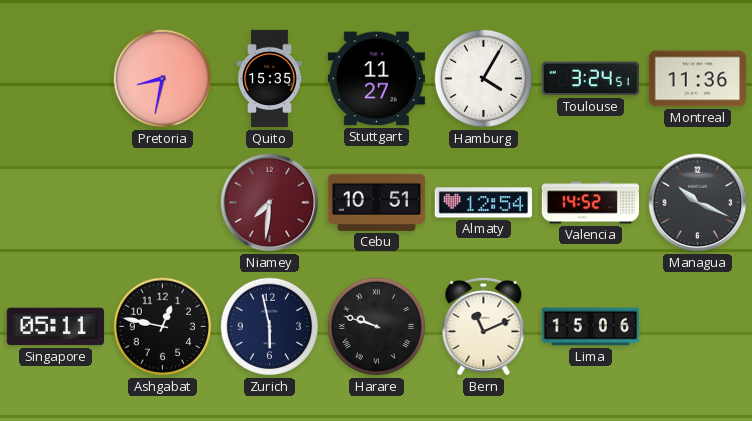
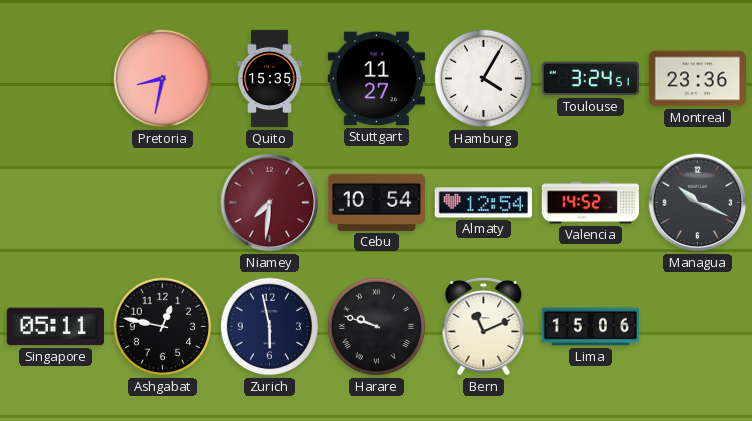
Montreal: 11:36 -> 23:36
Cebu: 10:51 -> 10:54
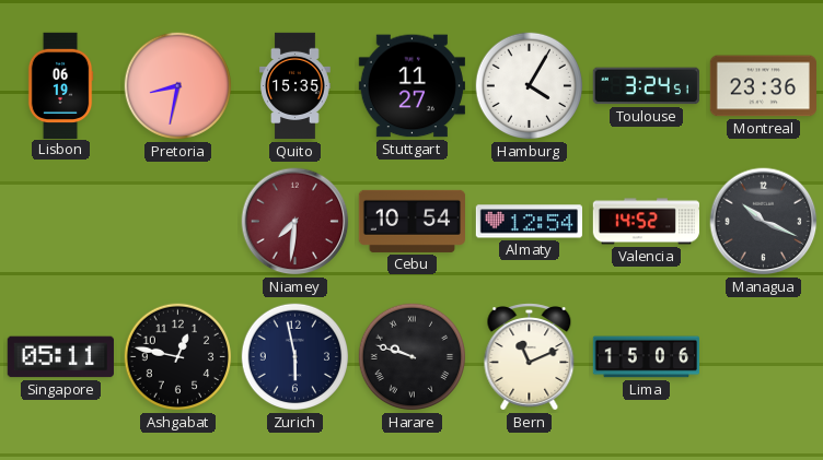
Lisbon: none -> 06:19
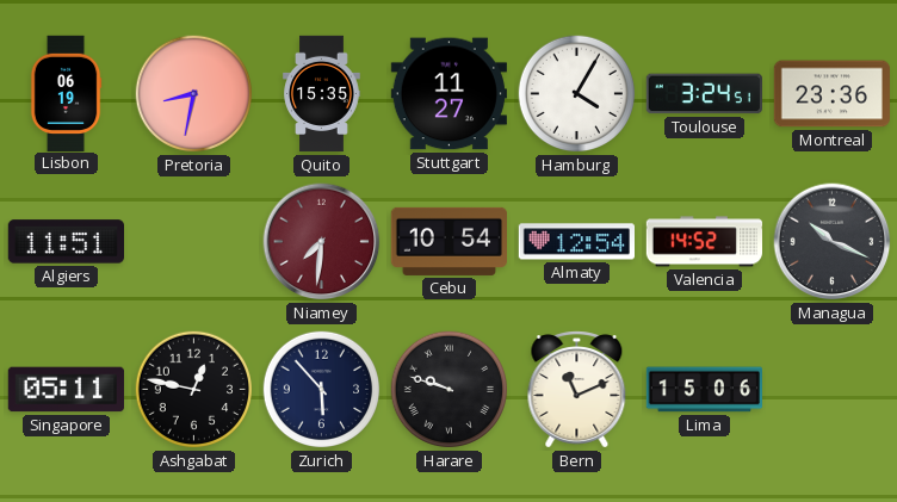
Algiers: none -> 11:51
Zurich: 5:58 -> 5:53
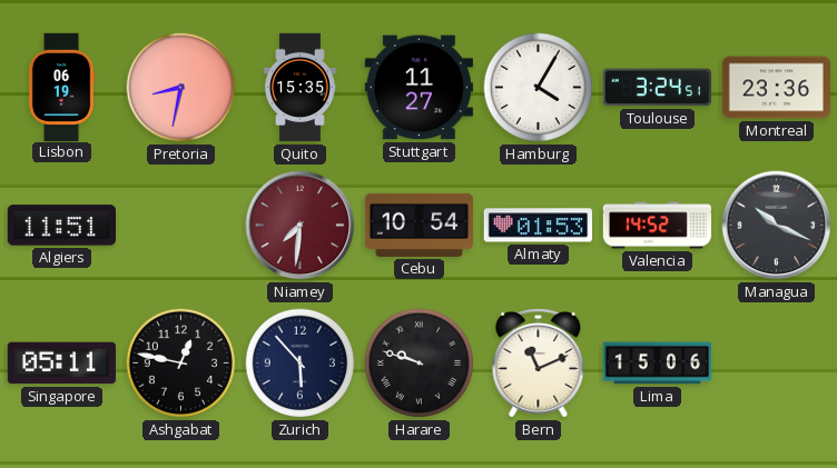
Almaty: 12:54 -> 01:53
